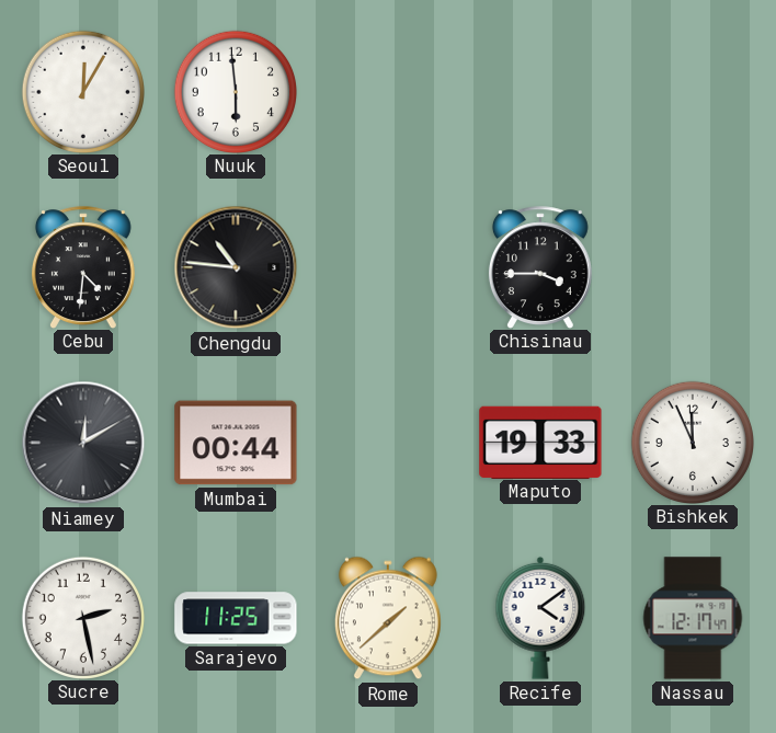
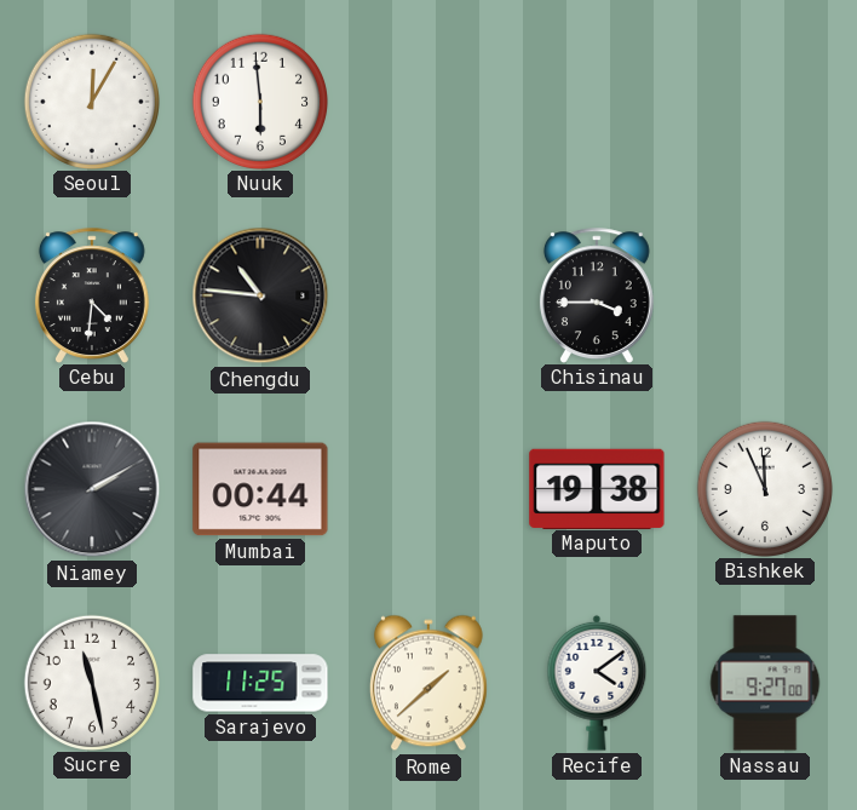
Niamey: 12:10 -> 2:10
Maputo: 19:33 -> 19:38
Sucre: 2:28 -> 11:28
Nassau: 12:17 -> 9:27
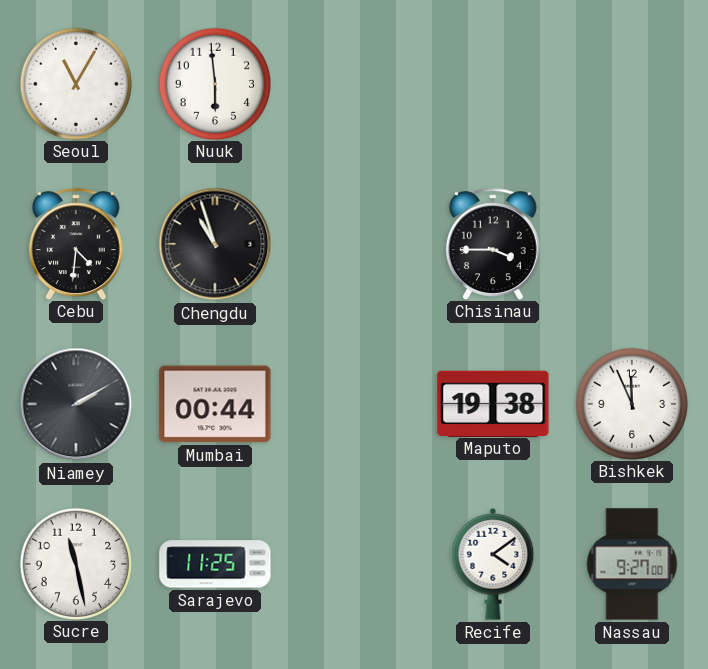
Seoul: 12:05 -> 11:05
Chengdu: 10:46 -> 10:57
Rome: 1:38 -> none
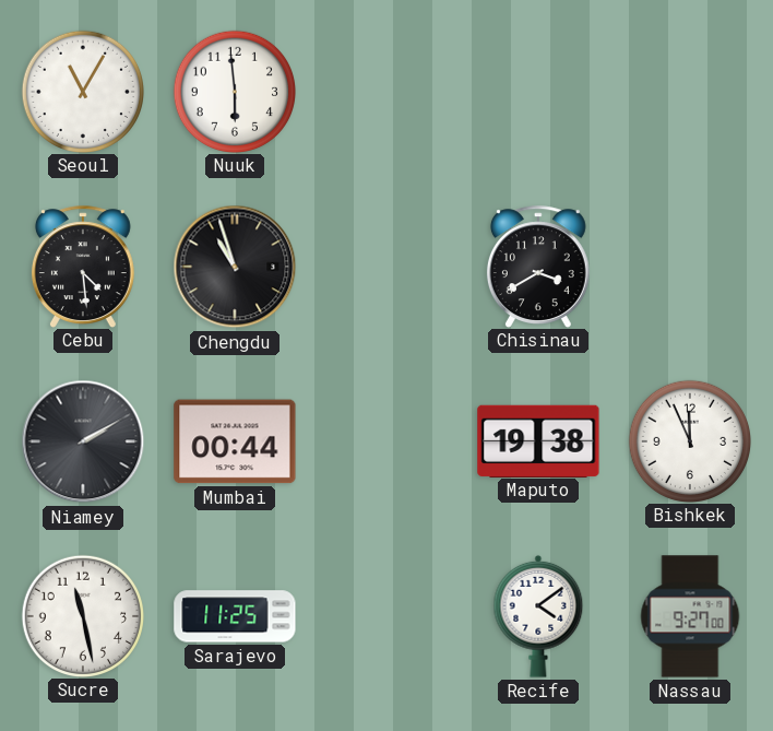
Cebu: 4:31 -> 4:29
Chisinau: 3:45 -> 3:40
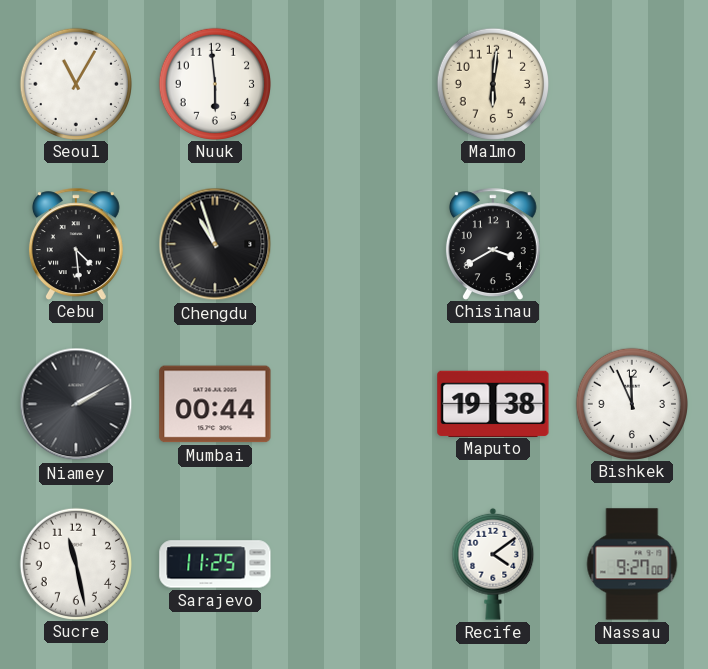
Malmo: none -> 6:01
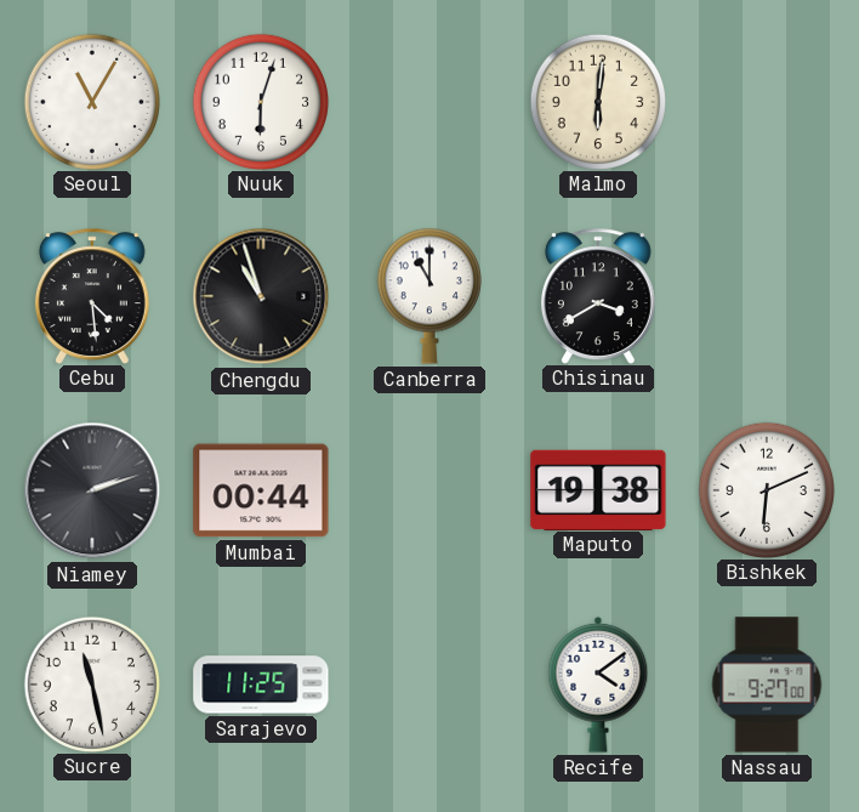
Nuuk: 5:59 -> 6:03
Canberra: none -> 11:00
Niamey: 2:10 -> 2:12
Bishkek: 11:56 -> 6:11
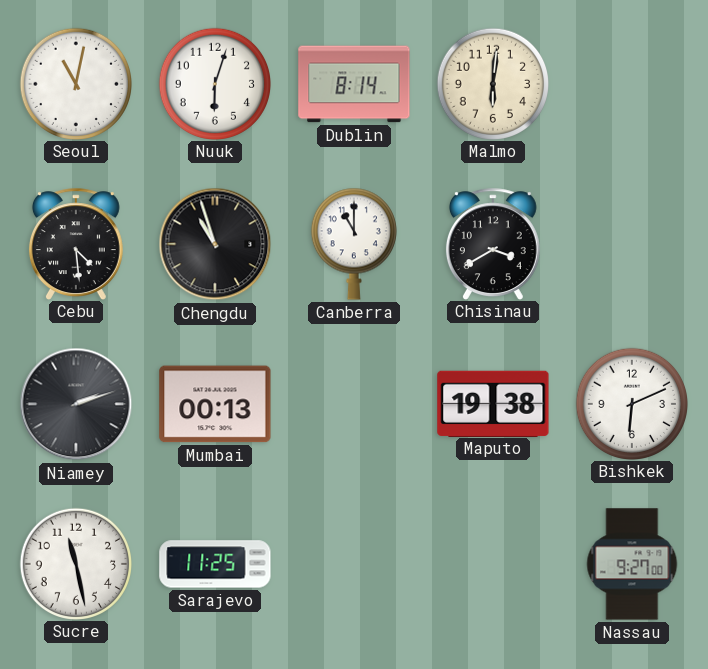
Seoul: 11:05 -> 11:02
Dublin: none -> 8:14
Mumbai: 00:44 -> 00:13
Recife: 4:09 -> none
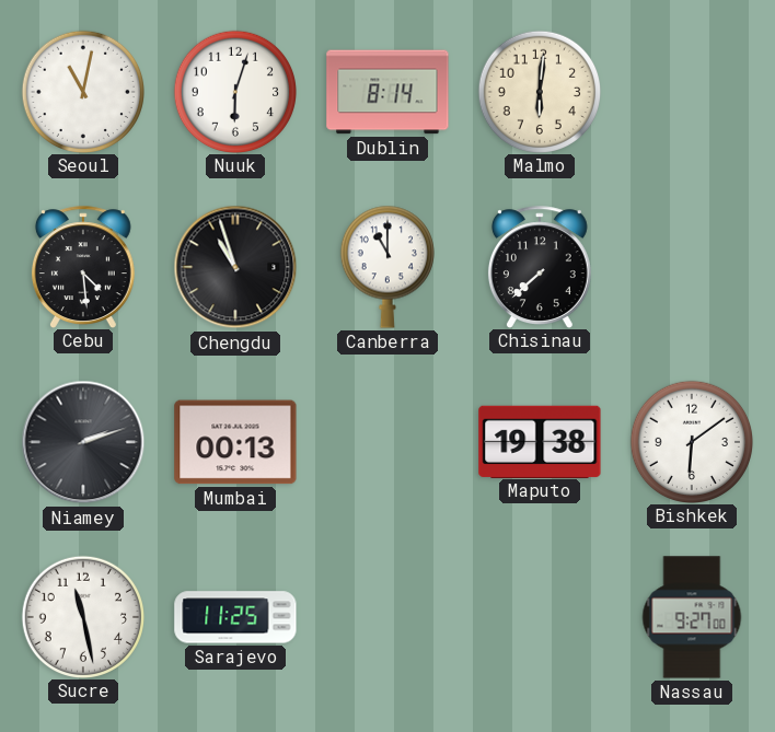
Chisinau: 3:40 -> 7:38
Bishkek: 6:11 -> 6:09
